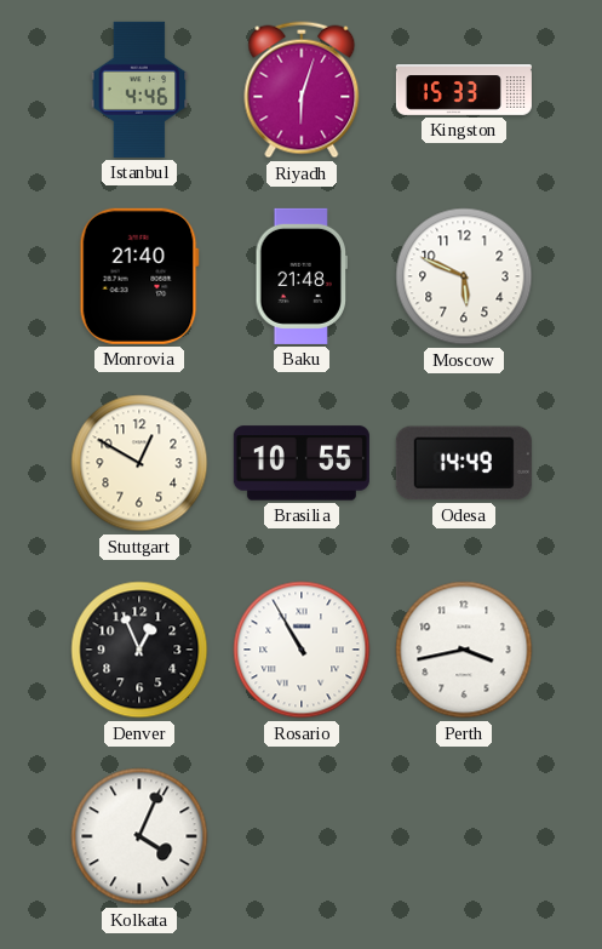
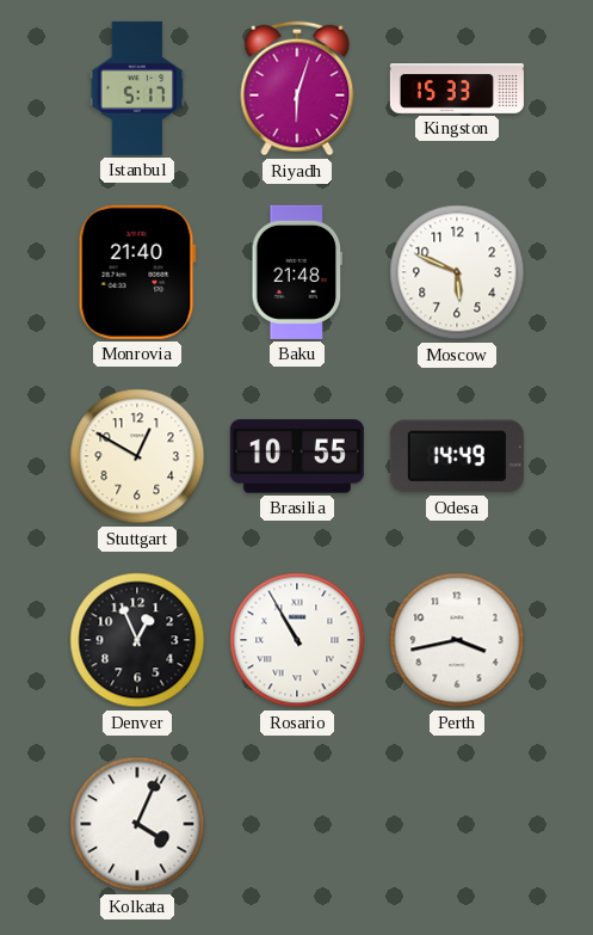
Istanbul: 4:46 -> 5:17
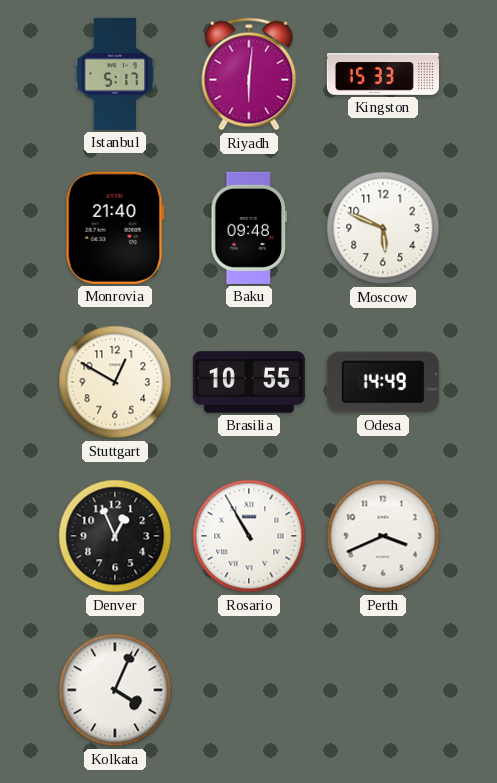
Riyadh: 6:03 -> 6:01
Baku: 21:48 -> 09:48
Perth: 3:43 -> 3:41
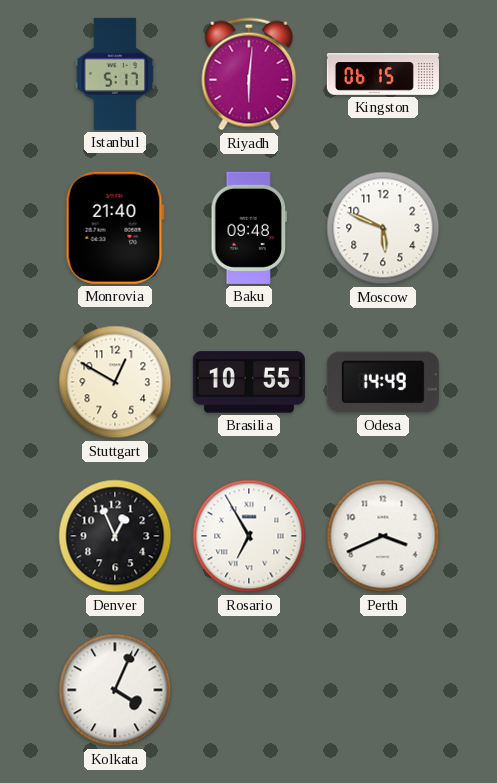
Kingston: 15:33 -> 06:15
Rosario: 10:55 -> 6:55
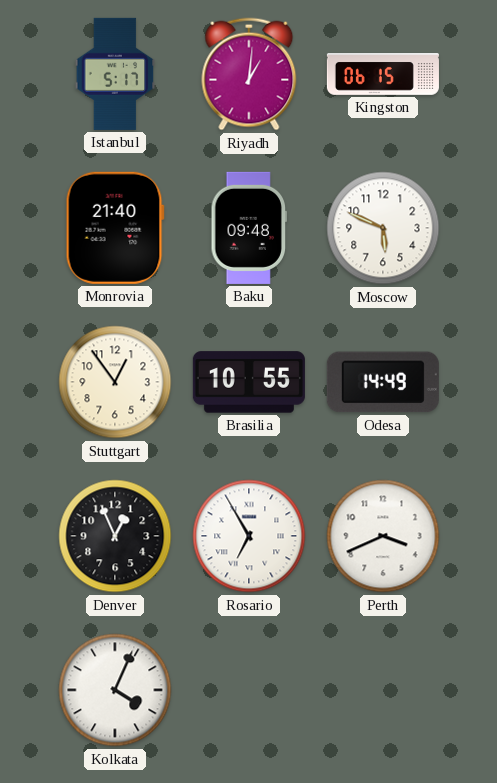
Riyadh: 6:01 -> 1:01
Stuttgart: 12:50 -> 12:54
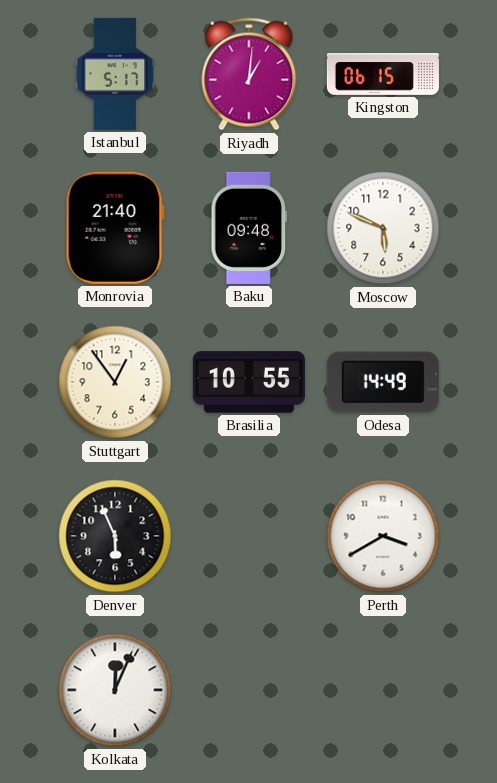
Denver: 12:56 -> 5:56
Rosario: 6:55 -> none
Perth: 3:41 -> 3:40
Kolkata: 4:04 -> 12:04
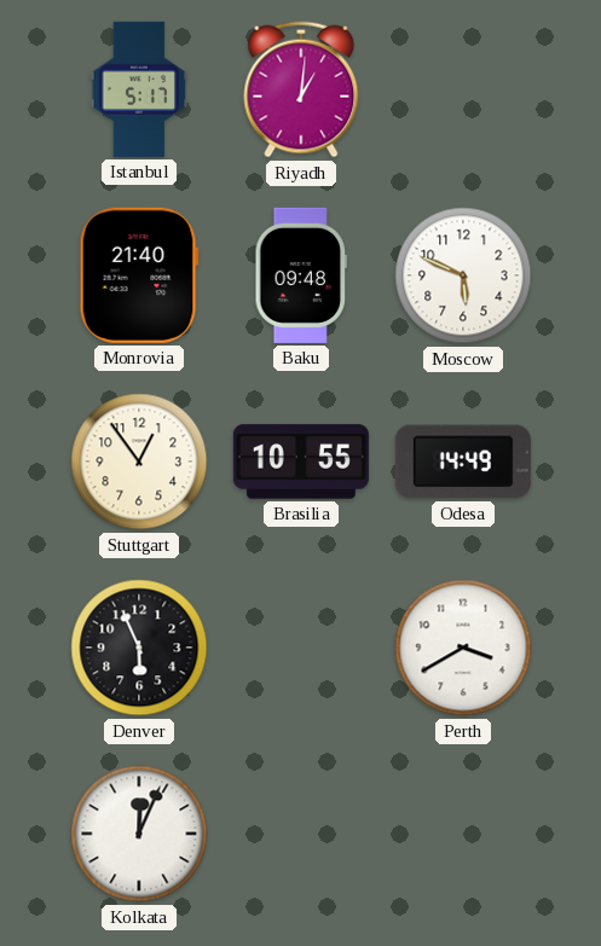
Kingston: 06:15 -> none
